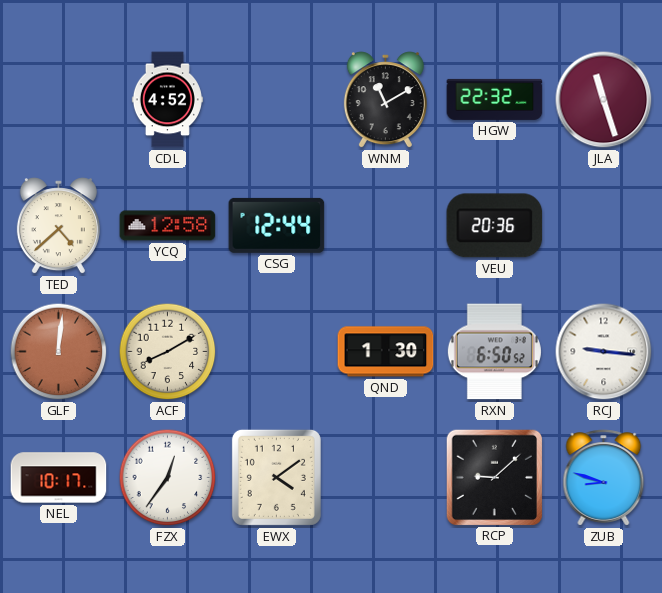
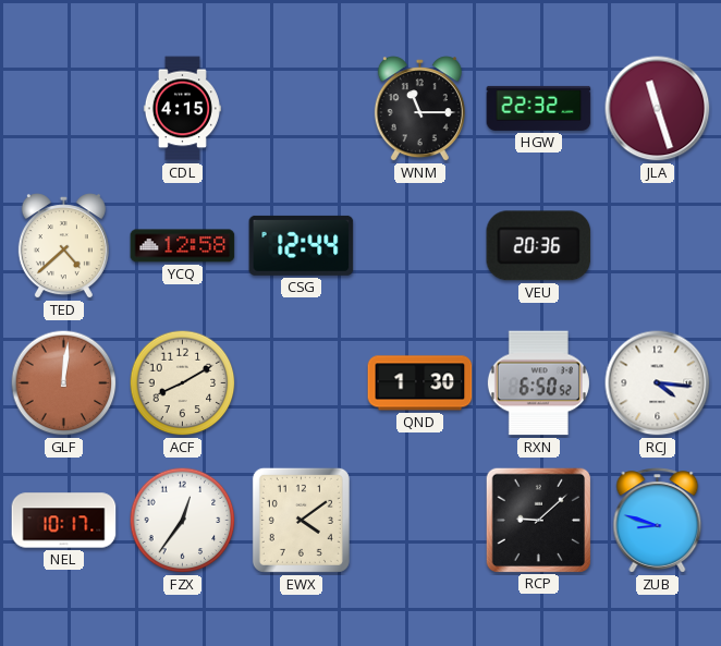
CDL: 4:52 -> 4:15
WNM: 11:10 -> 11:15
RCJ: 9:16 -> 4:16
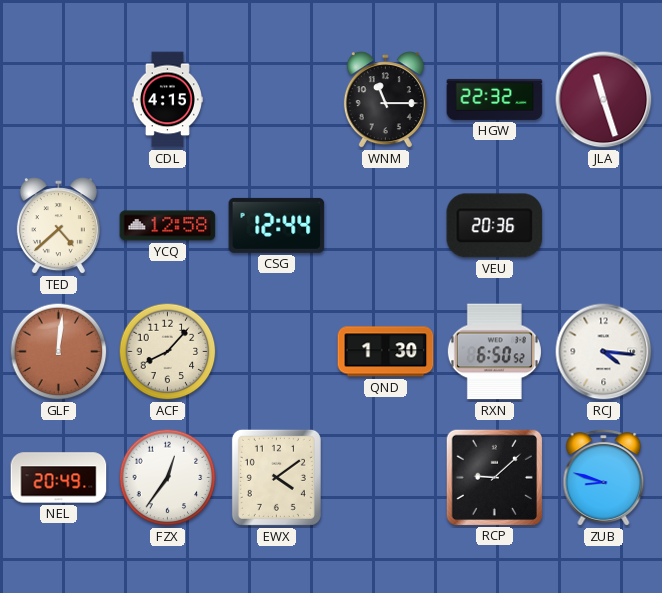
ACF: 8:10 -> 8:07
NEL: 10:17 -> 20:49
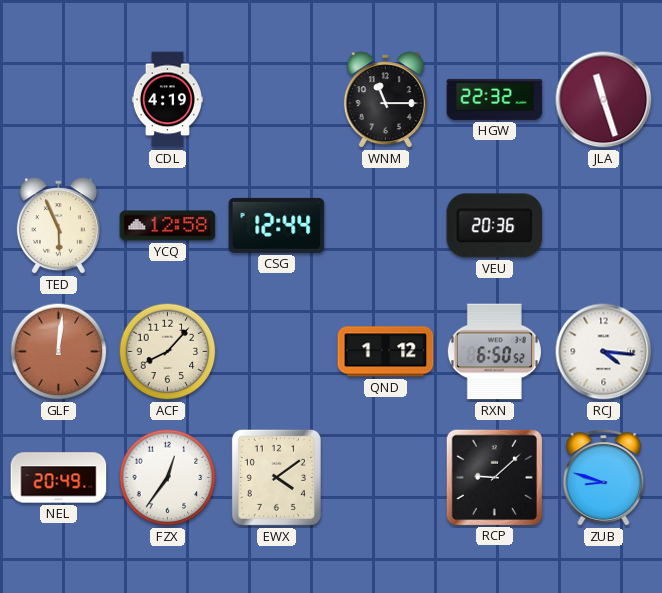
CDL: 4:15 -> 4:19
TED: 4:38 -> 5:56
QND: 1:30 -> 1:12
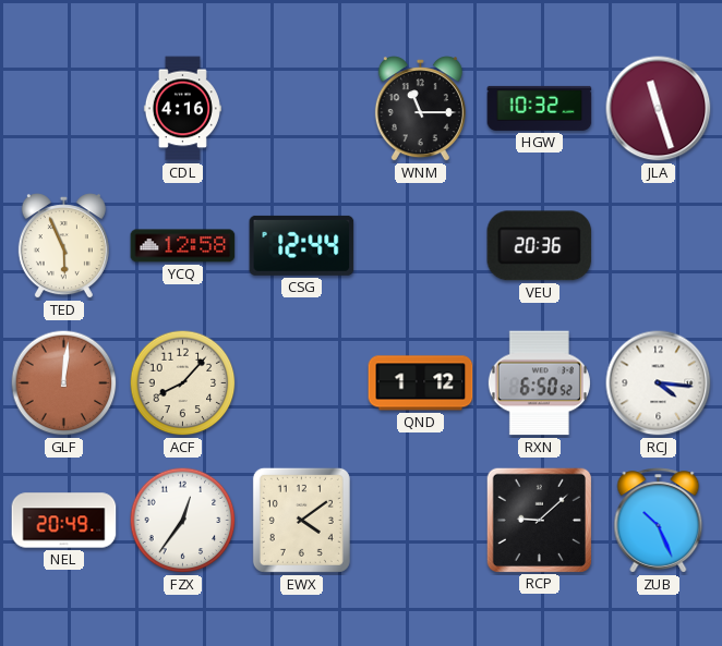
CDL: 4:19 -> 4:16
HGW: 22:32 -> 10:32
ZUB: 8:48 -> 10:26
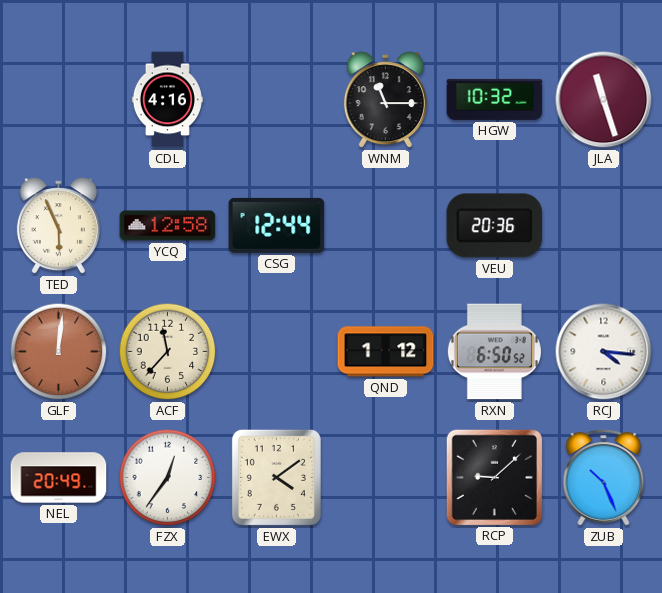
ACF: 8:07 -> 11:37
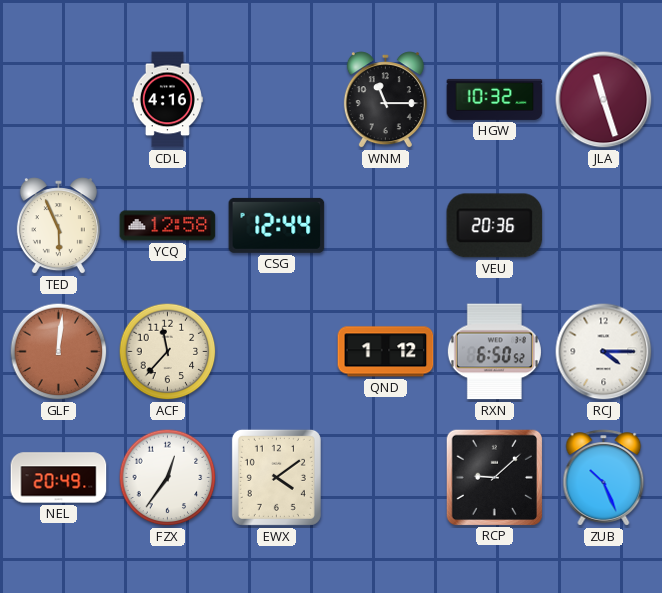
RCJ: 4:16 -> 4:15
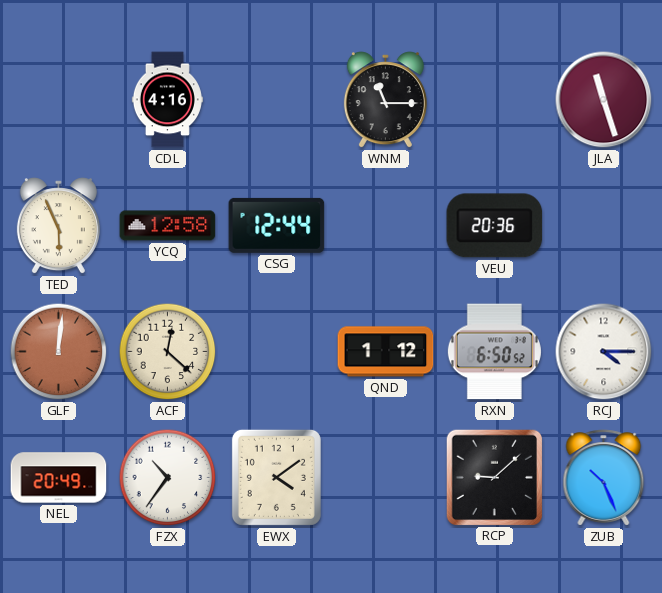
HGW: 10:32 -> none
ACF: 11:37 -> 12:22
FZX: 12:36 -> 10:36
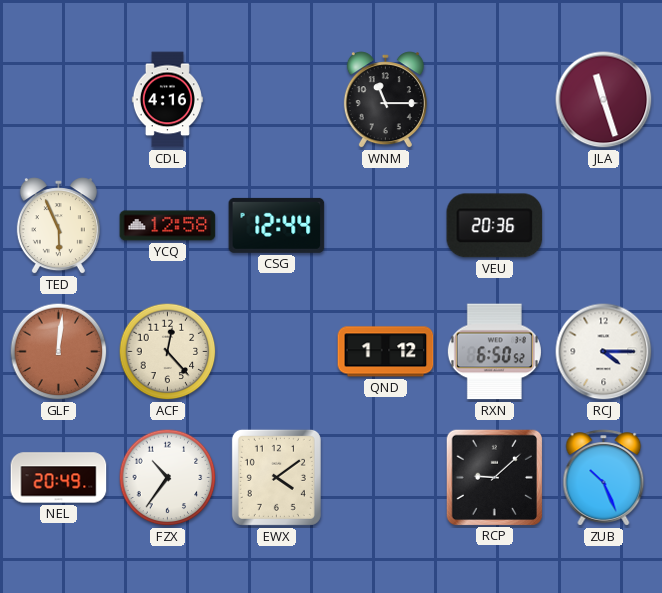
ACF: 12:22 -> 12:23
